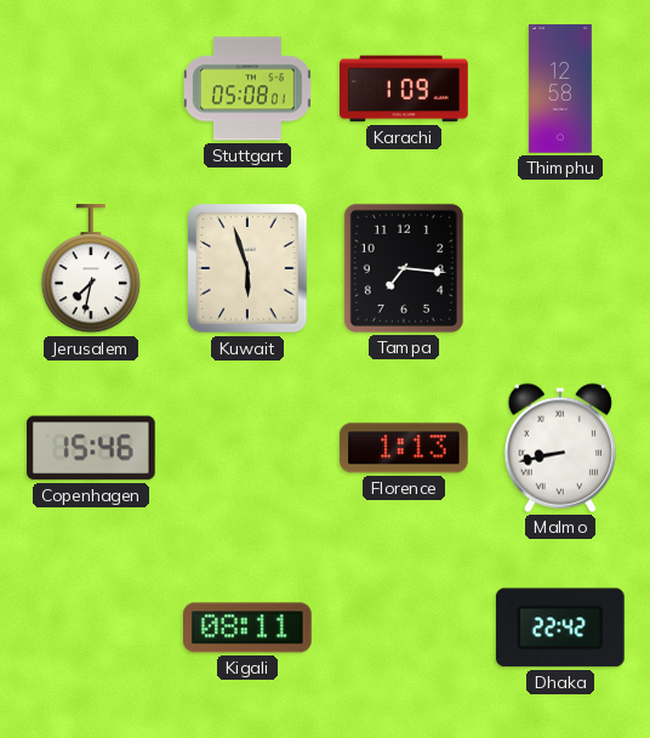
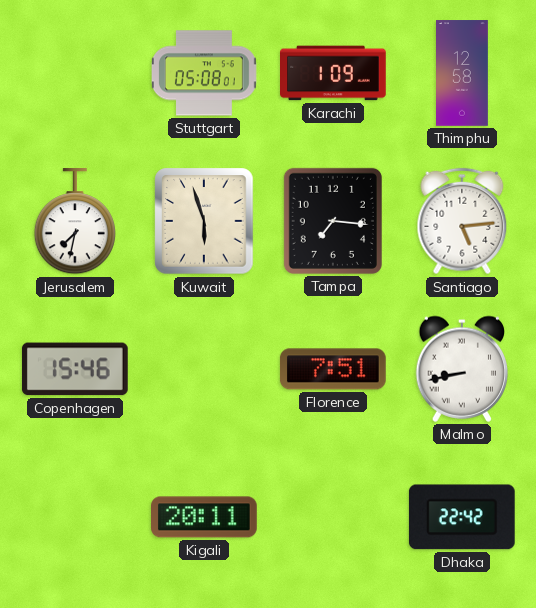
Santiago: none -> 5:14
Florence: 1:13 -> 7:51
Kigali: 08:11 -> 20:11
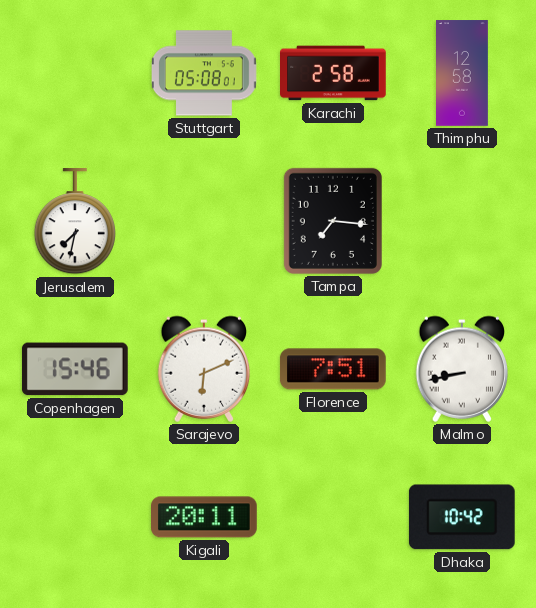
Karachi: 1:09 -> 2:58
Kuwait: 5:57 -> none
Santiago: 5:14 -> none
Sarajevo: none -> 6:11
Dhaka: 22:42 -> 10:42
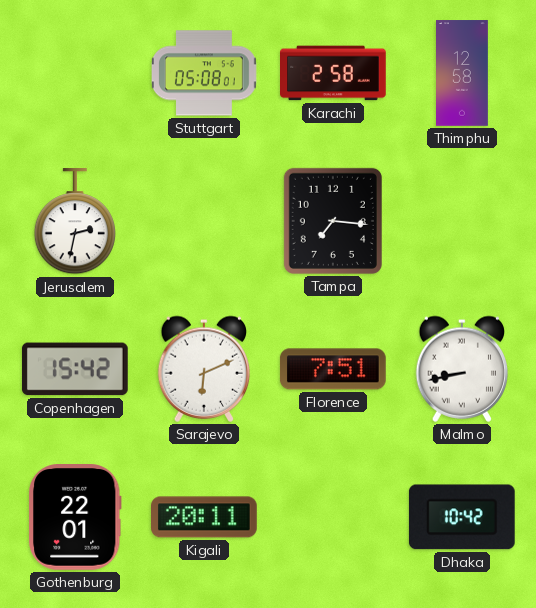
Jerusalem: 7:32 -> 2:32
Copenhagen: 15:46 -> 15:42
Gothenburg: none -> 22:01
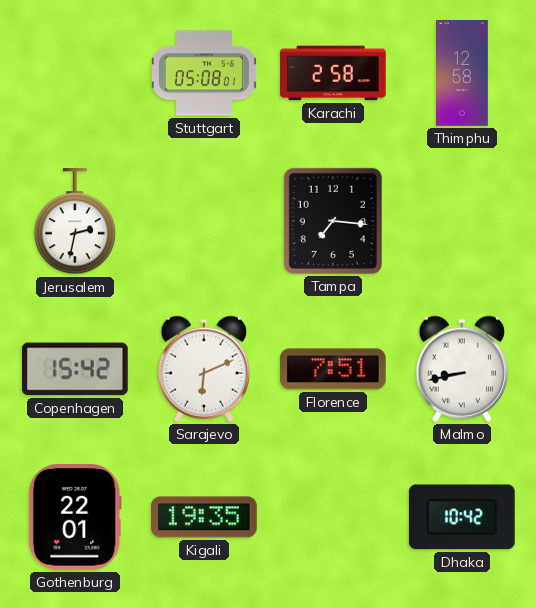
Kigali: 20:11 -> 19:35
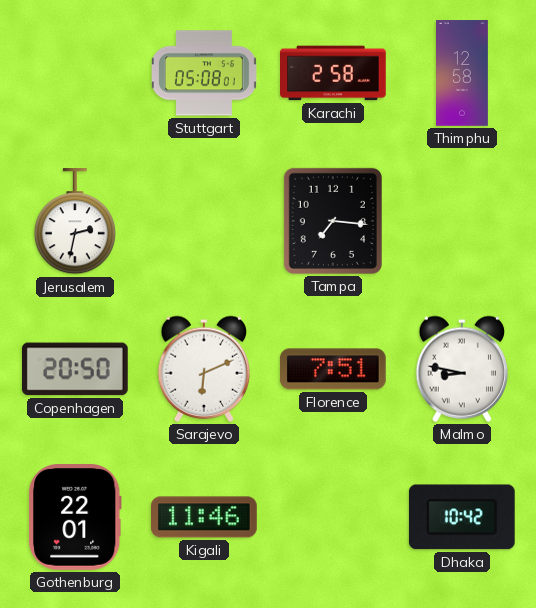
Copenhagen: 15:42 -> 20:50
Malmo: 8:43 -> 8:47
Kigali: 19:35 -> 11:46
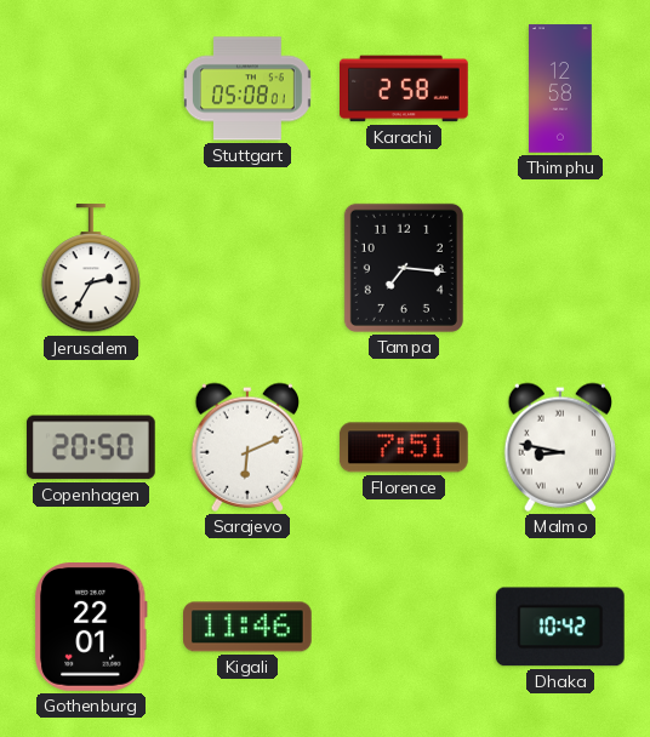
Jerusalem: 2:32 -> 2:35
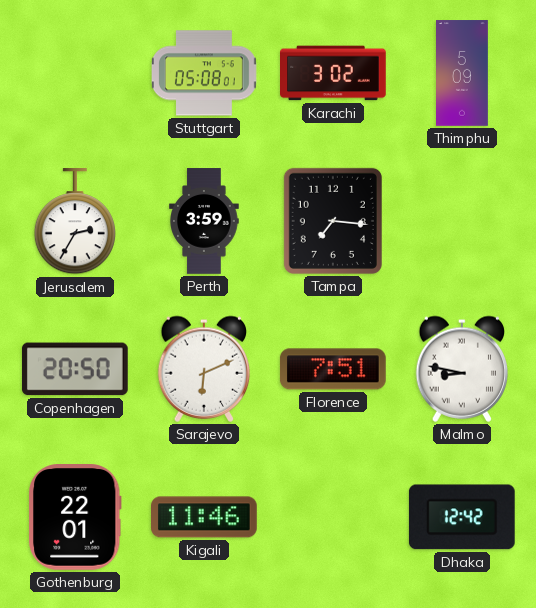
Karachi: 2:58 -> 3:02
Thimphu: 12:58 -> 5:09
Perth: none -> 3:59
Dhaka: 10:42 -> 12:42
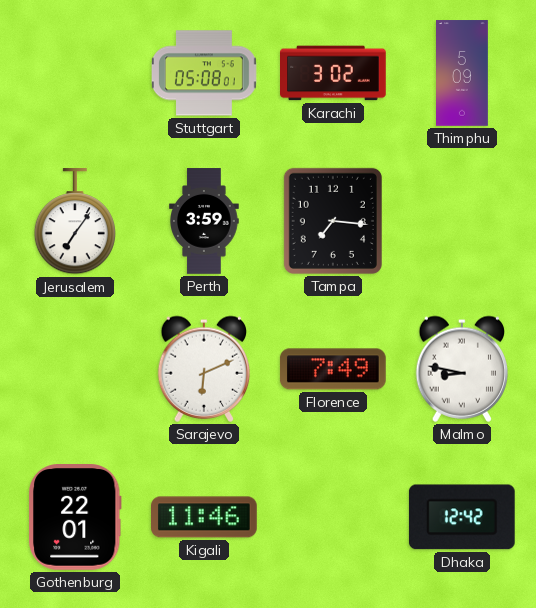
Jerusalem: 2:35 -> 7:06
Copenhagen: 20:50 -> none
Florence: 7:51 -> 7:49
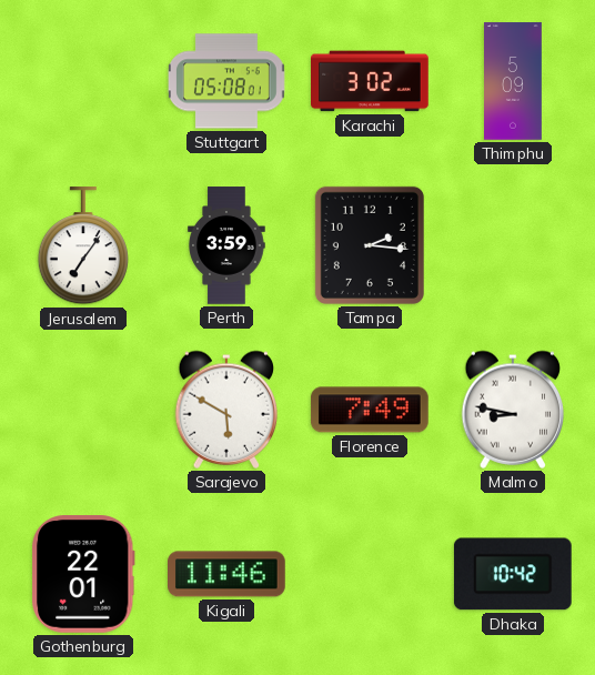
Tampa: 7:16 -> 2:16
Sarajevo: 6:11 -> 5:50
Dhaka: 12:42 -> 10:42
